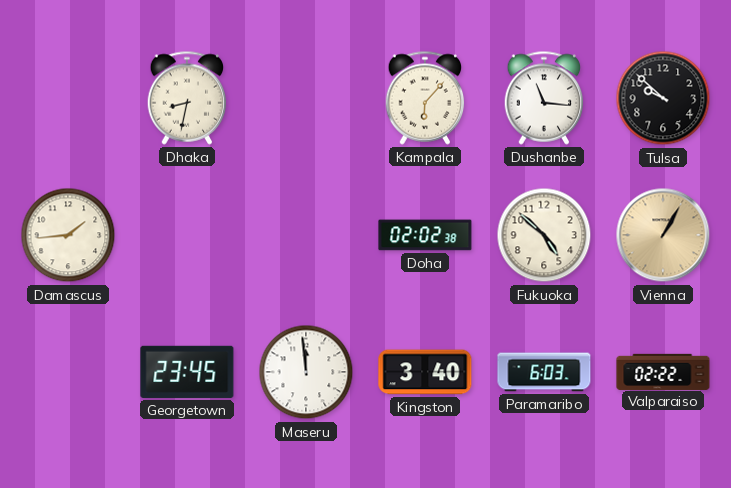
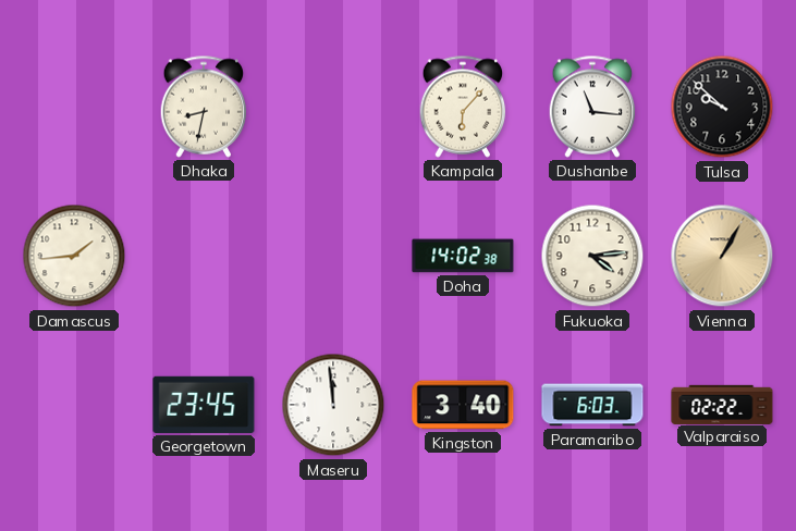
Doha: 02:02 -> 14:02
Fukuoka: 4:52 -> 4:14
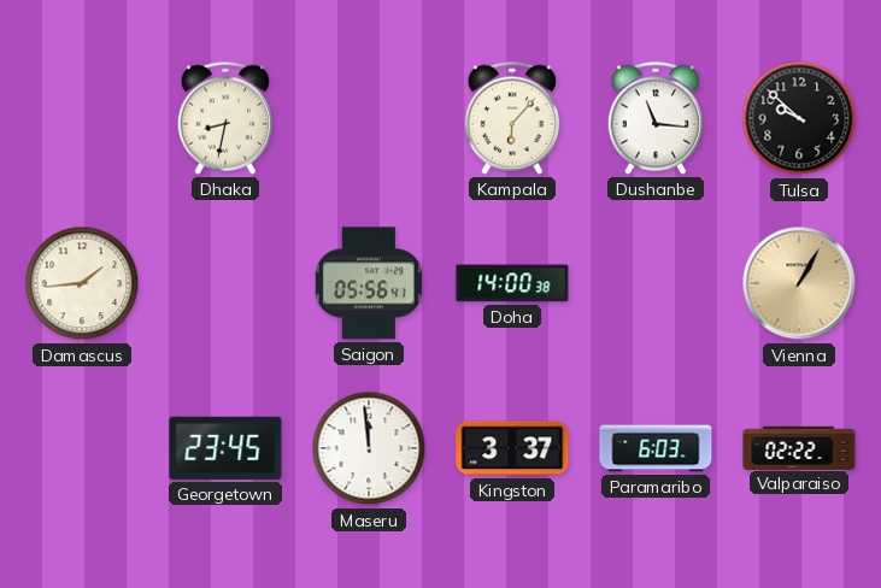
Saigon: none -> 05:56
Doha: 14:02 -> 14:00
Fukuoka: 4:14 -> none
Kingston: 3:40 -> 3:37
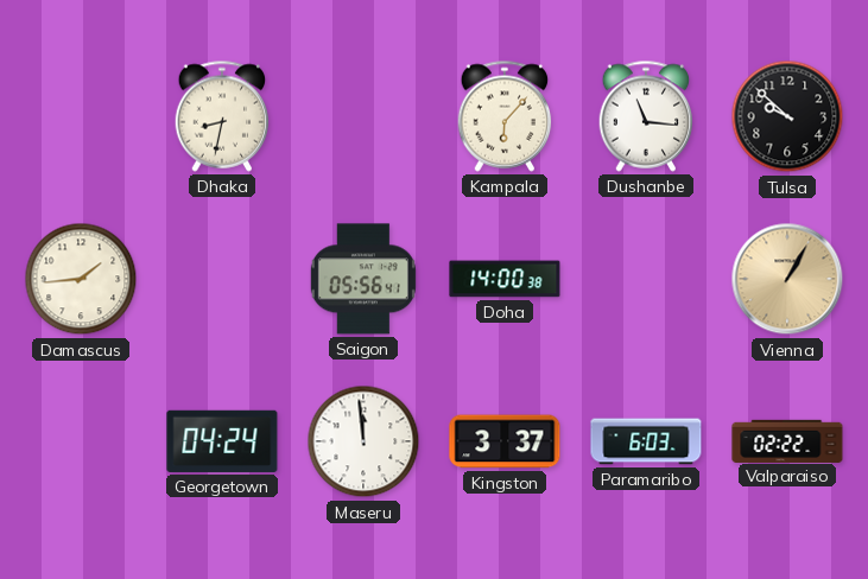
Georgetown: 23:45 -> 04:24
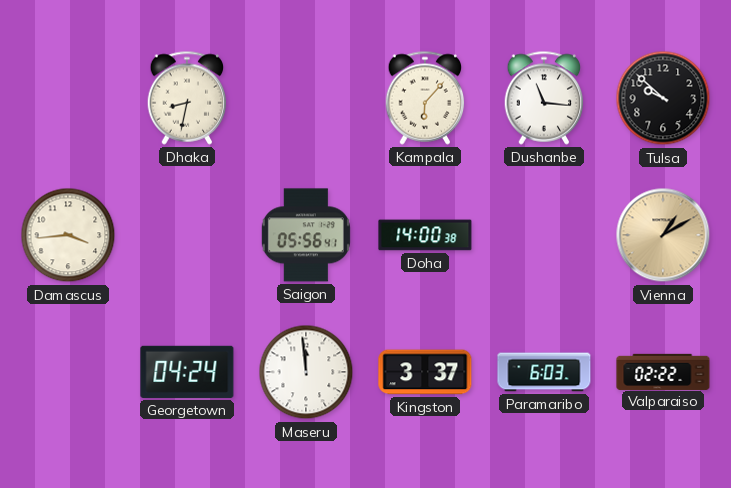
Damascus: 1:44 -> 3:44
Vienna: 1:05 -> 1:10
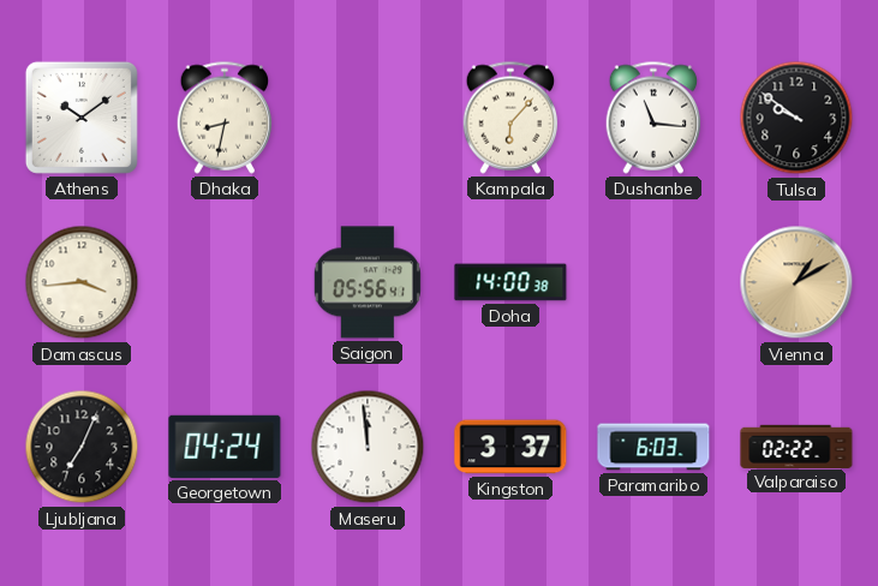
Athens: none -> 10:09
Tulsa: 9:52 -> 9:51
Ljubljana: none -> 7:04
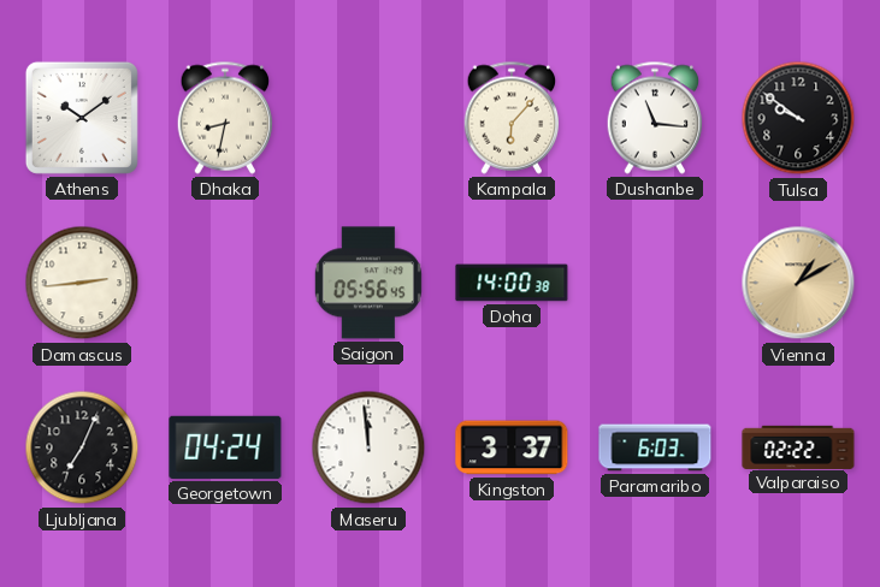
Damascus: 3:44 -> 2:44
Saigon: 05:56:41 -> 05:56:45
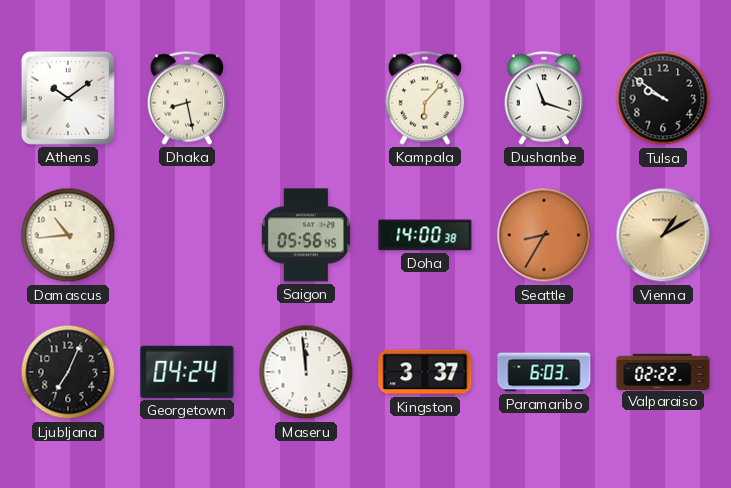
Dhaka: 8:32 -> 8:28
Dushanbe: 11:16 -> 11:18
Damascus: 2:44 -> 10:44
Seattle: none -> 8:35
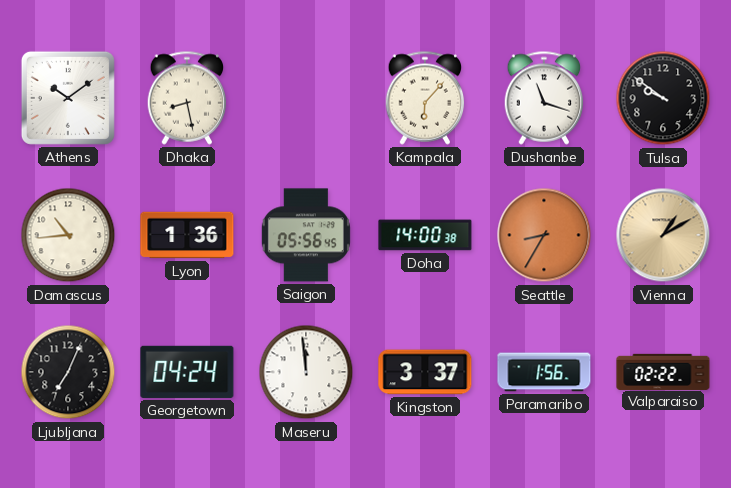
Lyon: none -> 1:36
Paramaribo: 6:03 -> 1:56
